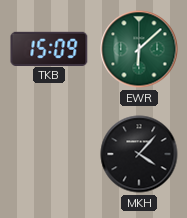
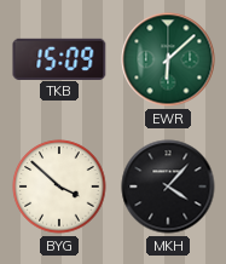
BYG: none -> 3:52
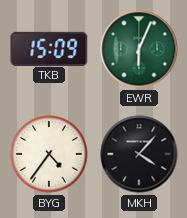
EWR: 6:08 -> 6:04
BYG: 3:52 -> 4:36
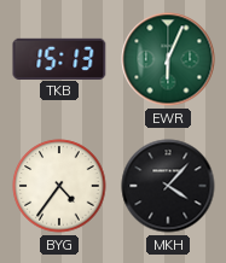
TKB: 15:09 -> 15:13
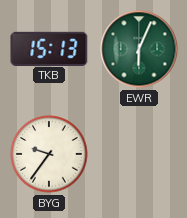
BYG: 4:36 -> 9:36
MKH: 4:07 -> none
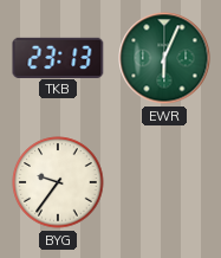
TKB: 15:13 -> 23:13
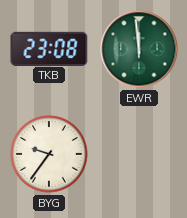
TKB: 23:13 -> 23:08
EWR: 6:04 -> 11:59
